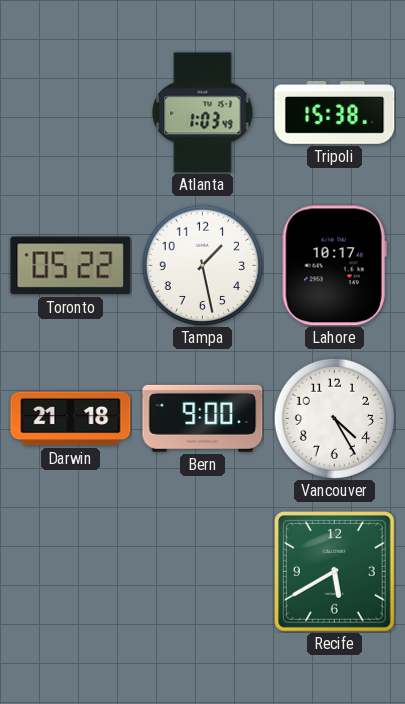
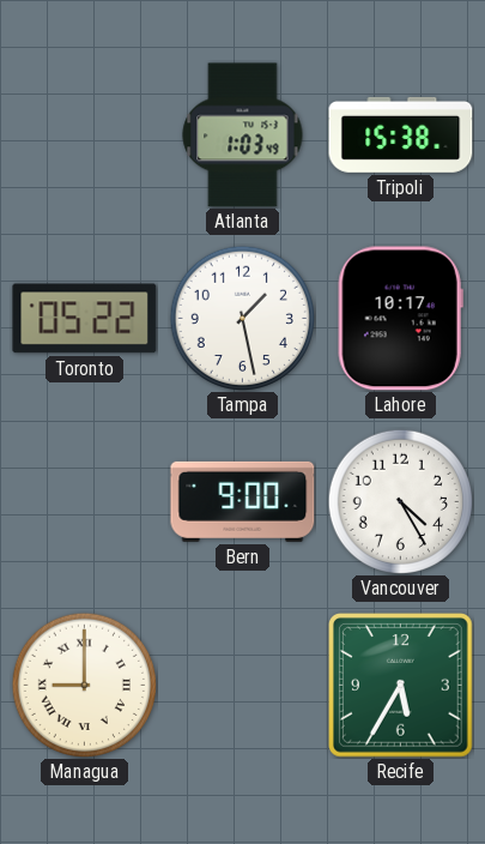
Darwin: 21:18 -> none
Managua: none -> 9:00
Recife: 5:40 -> 5:35
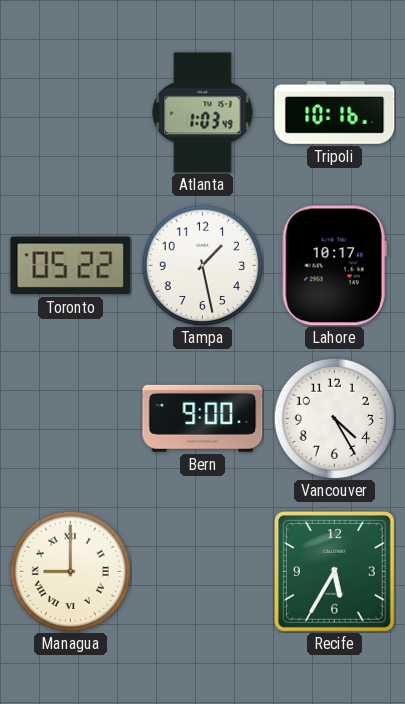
Tripoli: 15:38 -> 10:16
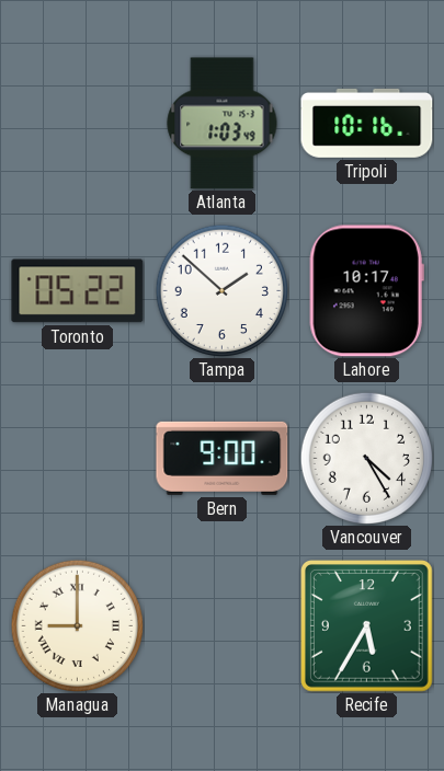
Tampa: 1:28 -> 1:52
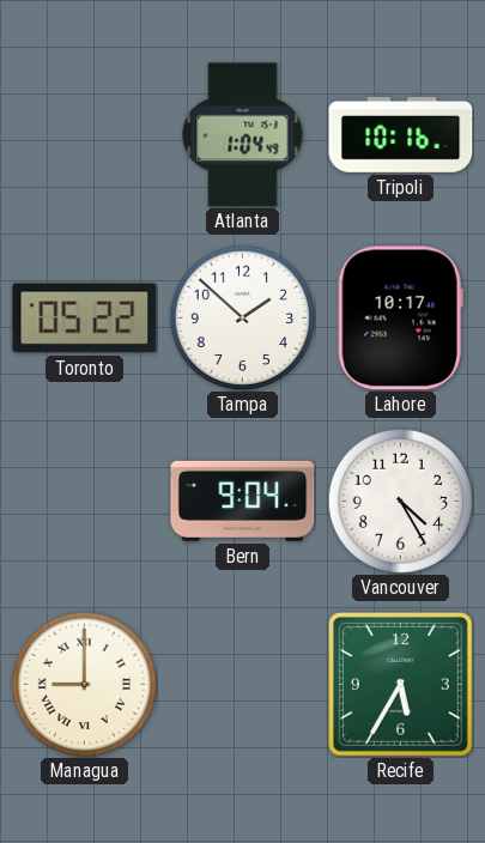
Atlanta: 1:03 -> 1:04
Bern: 9:00 -> 9:04
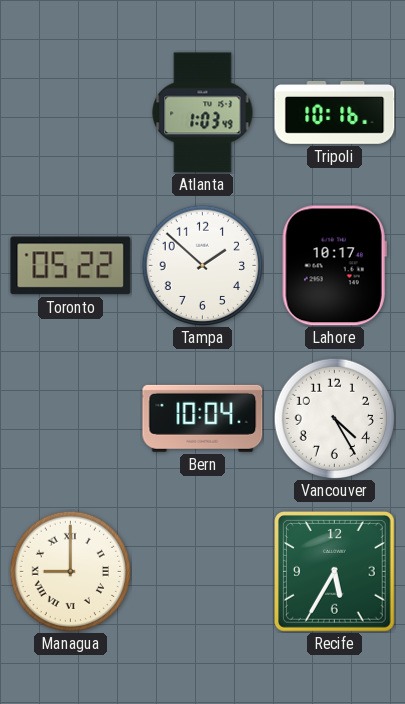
Atlanta: 1:04 -> 1:03
Bern: 9:04 -> 10:04
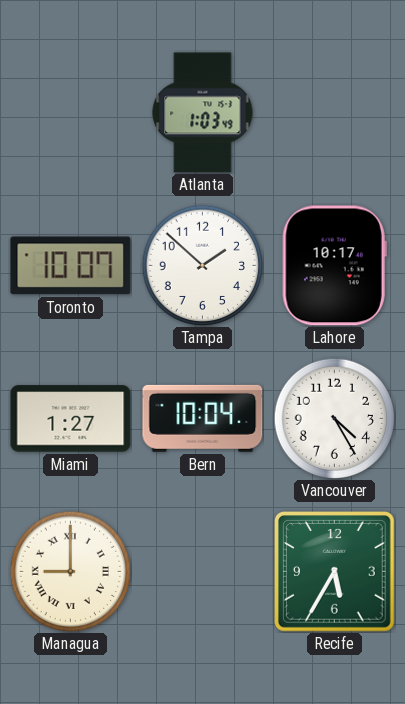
Tripoli: 10:16 -> none
Toronto: 05:22 -> 10:07
Miami: none -> 1:27
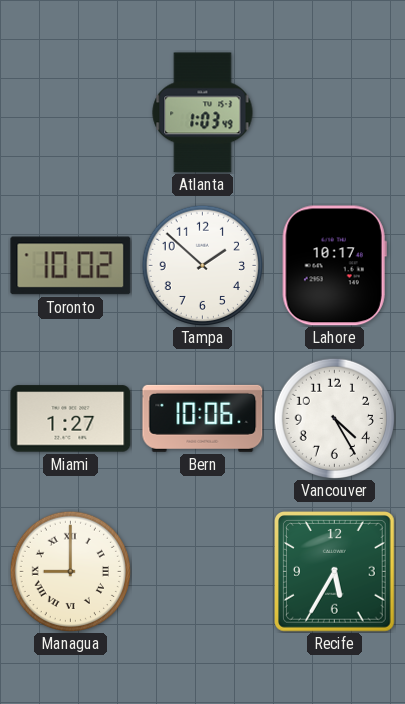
Toronto: 10:07 -> 10:02
Bern: 10:04 -> 10:06
